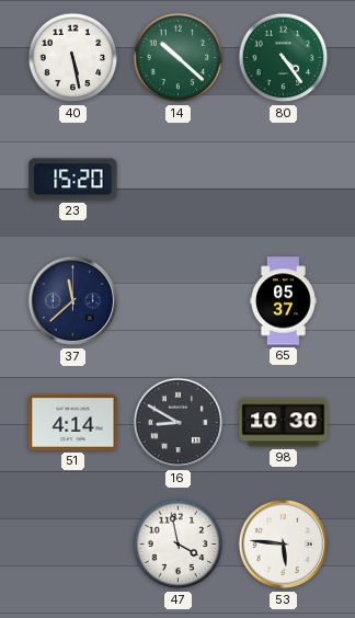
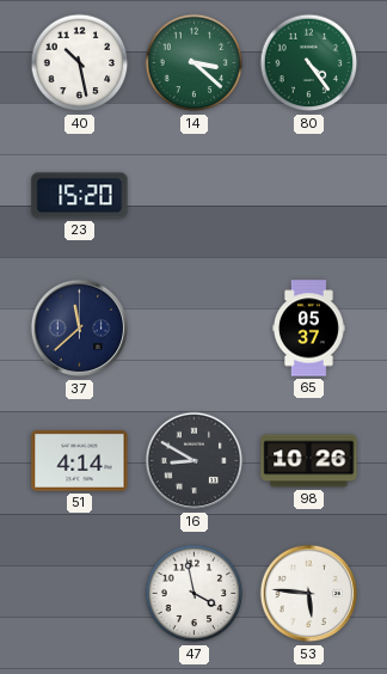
40: 5:28 -> 10:28
14: 10:22 -> 3:22
98: 10:30 -> 10:26
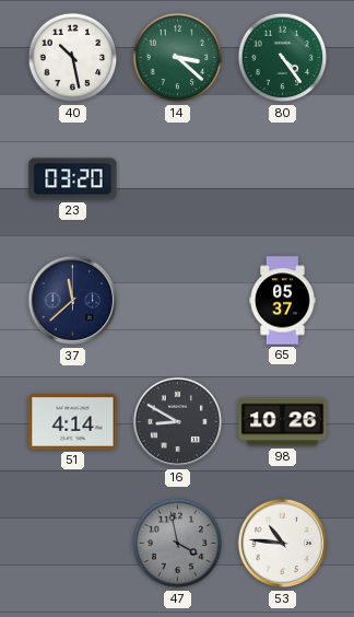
23: 15:20 -> 03:20
47 dial: white -> grey
53: 5:46 -> 10:46
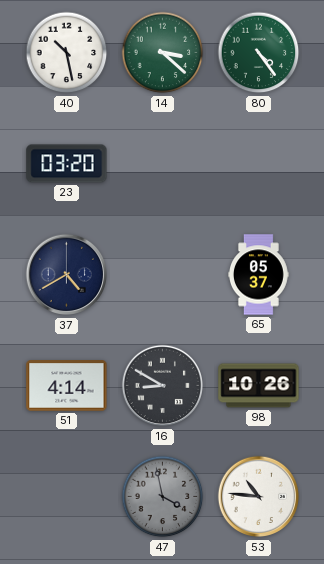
37: 11:38 -> 4:40
